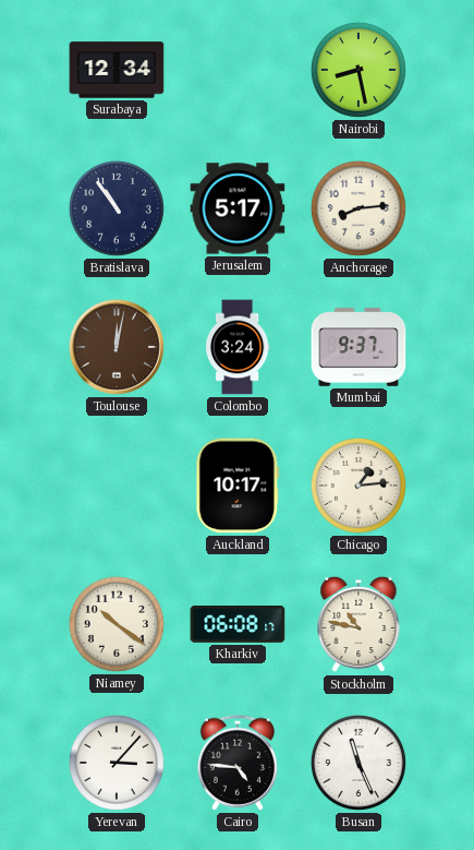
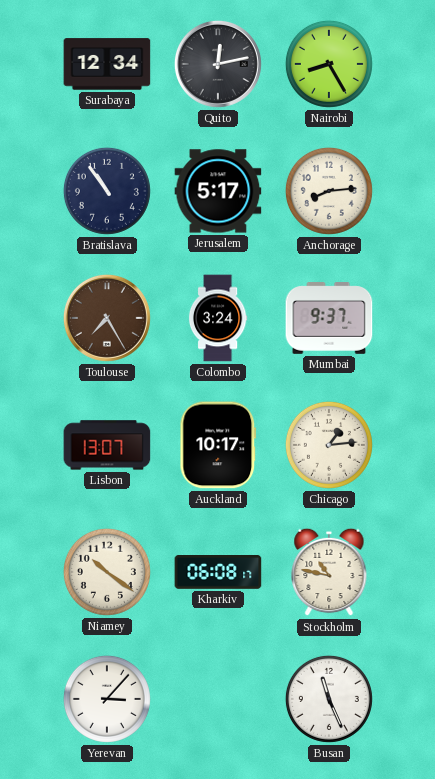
Quito: none -> 12:13
Nairobi: 8:28 -> 8:25
Toulouse: 12:02 -> 7:25
Lisbon: none -> 13:07
Cairo: 4:46 -> none
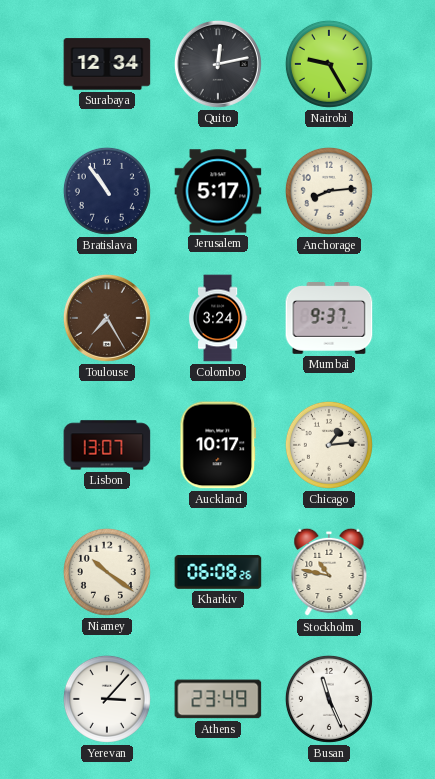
Nairobi: 8:25 -> 9:25
Kharkiv: 06:08:17 -> 06:08:26
Athens: none -> 23:49
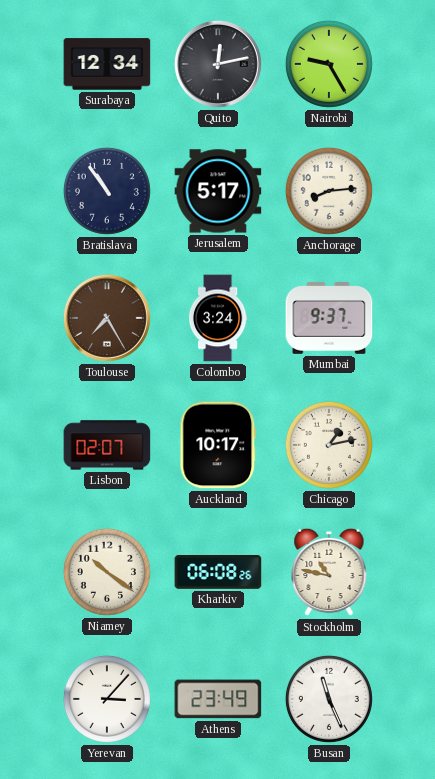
Lisbon: 13:07 -> 02:07
Chicago: 1:14 -> 1:13
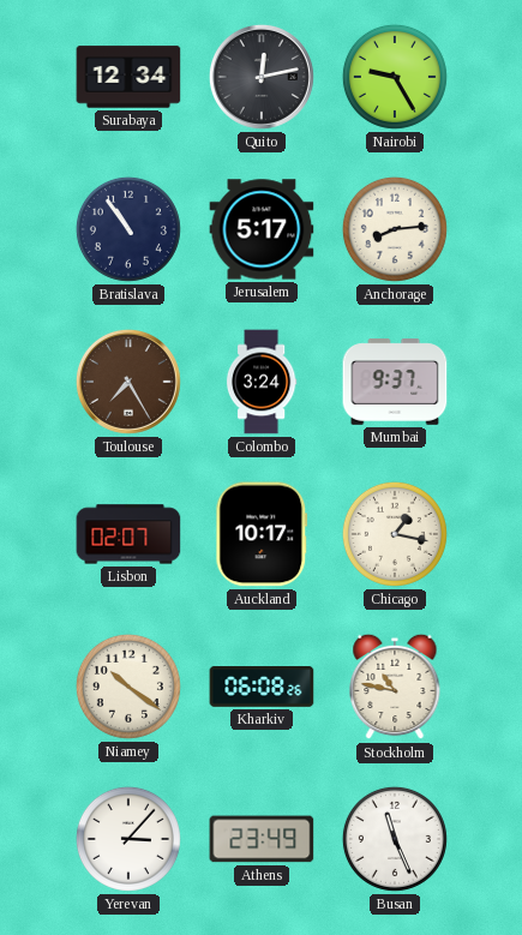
Chicago: 1:13 -> 1:17
